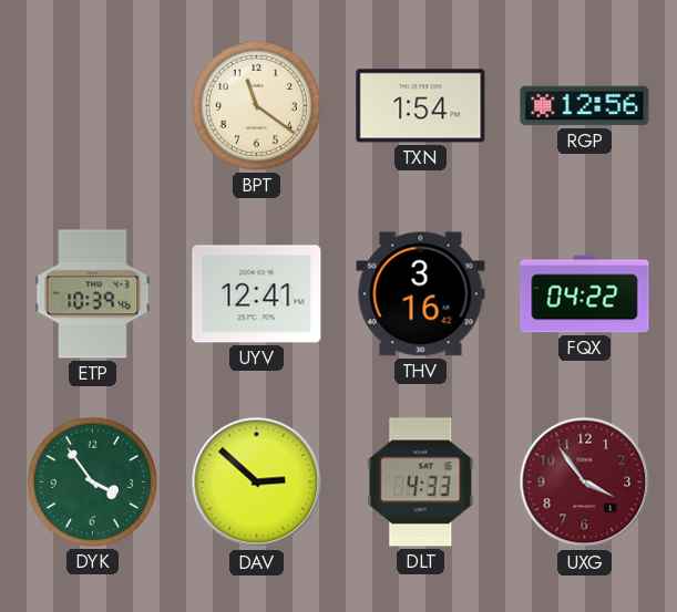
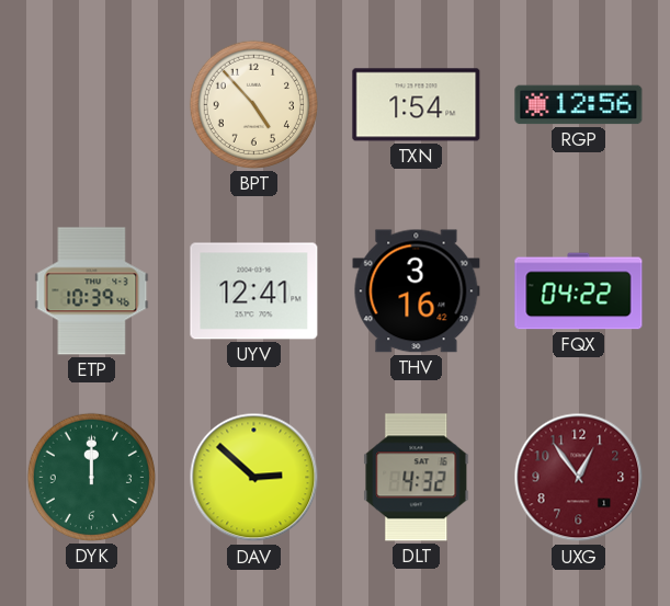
BPT: 11:21 -> 4:53
DYK: 3:54 -> 12:00
DLT: 4:33 -> 4:32
UXG: 3:54 -> 12:54
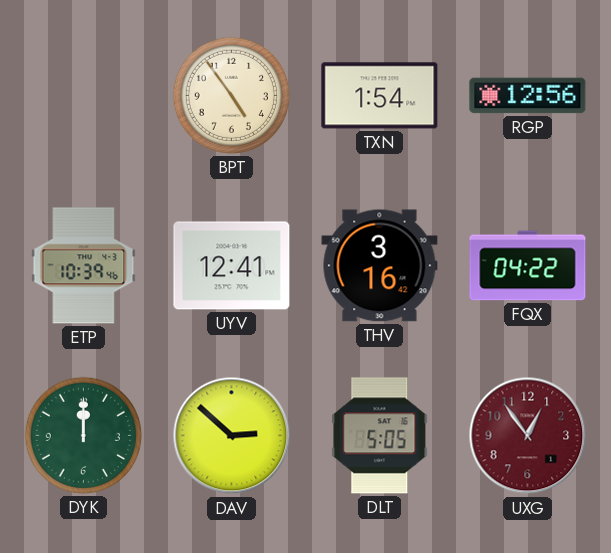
BPT: 4:53 -> 4:54
DLT: 4:32 -> 5:05
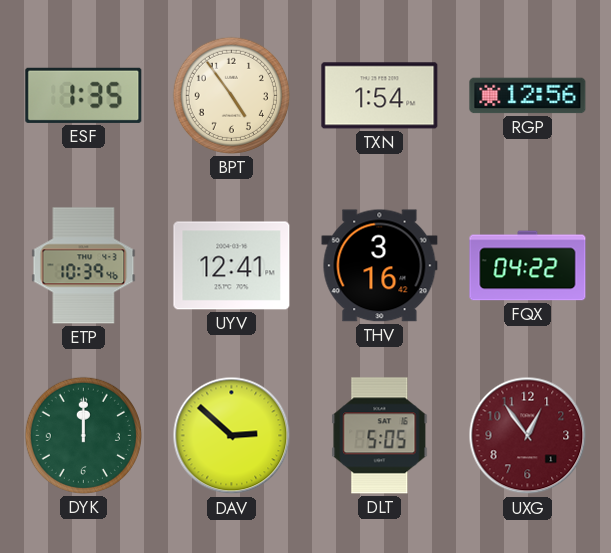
ESF: none -> 1:35
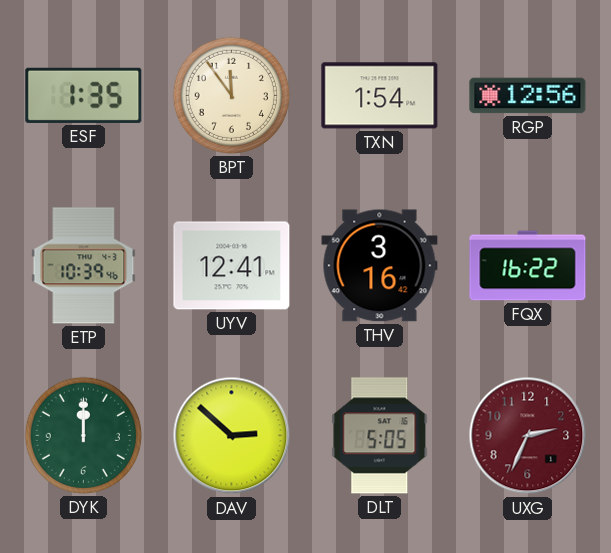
BPT: 4:54 -> 11:54
FQX: 04:22 -> 16:22
UXG: 12:54 -> 2:34
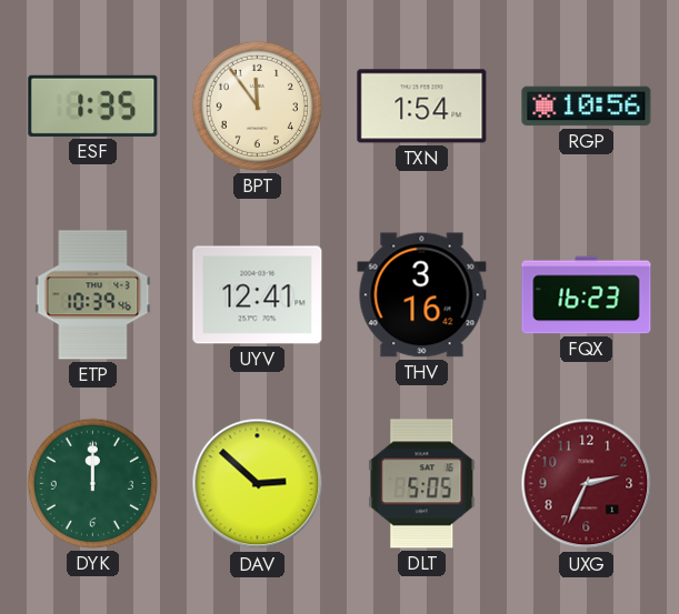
RGP: 12:56 -> 10:56
FQX: 16:22 -> 16:23
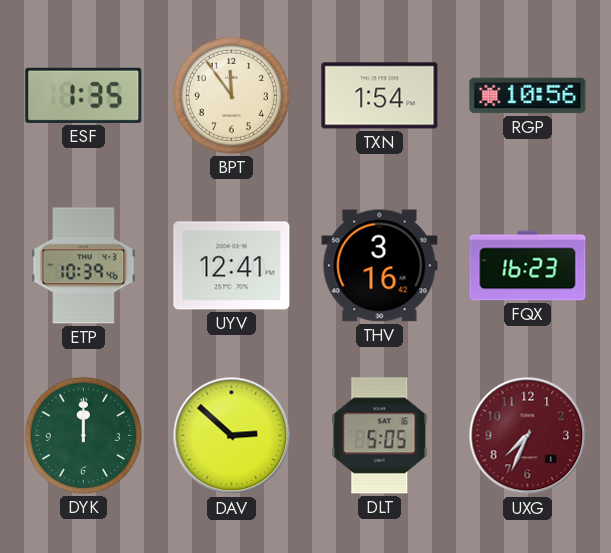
UXG: 2:34 -> 7:34
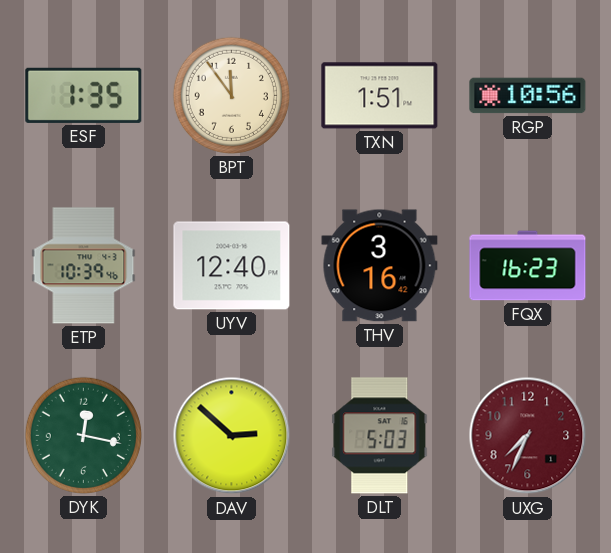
TXN: 1:54 -> 1:51
UYV: 12:41 -> 12:40
DYK: 12:00 -> 12:17
DLT: 5:05 -> 5:03
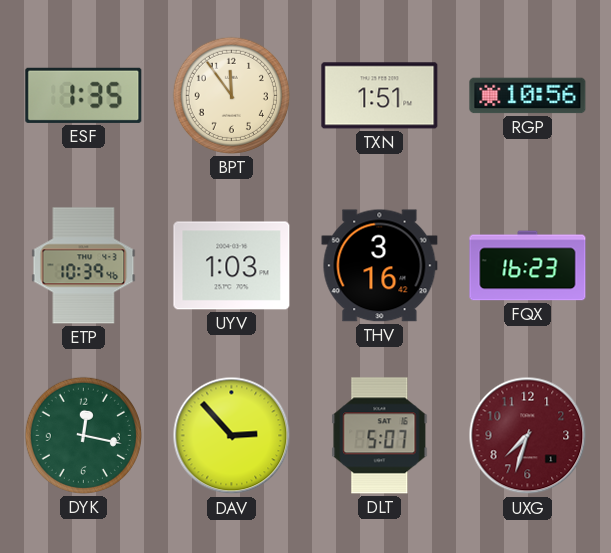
UYV: 12:40 -> 1:03
DAV: 2:52 -> 2:53
DLT: 5:03 -> 5:07
UXG: 7:34 -> 7:33
